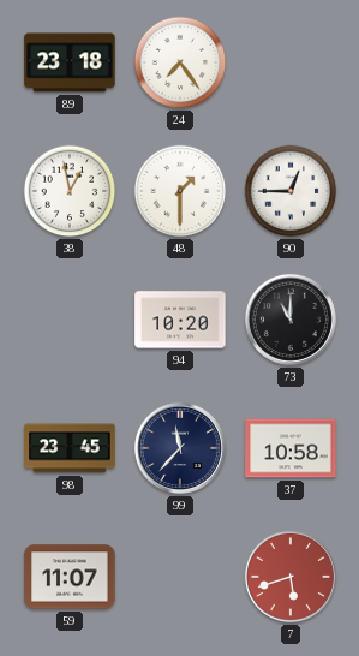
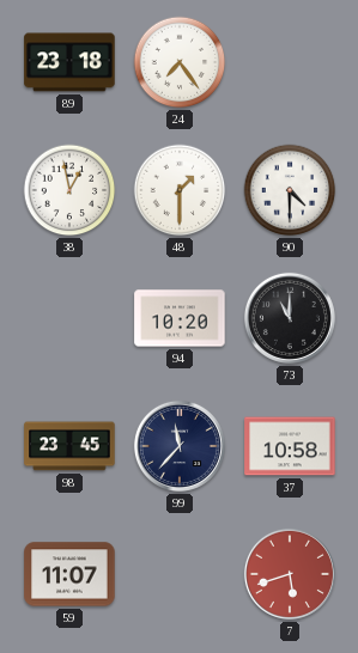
90: 12:45 -> 4:30
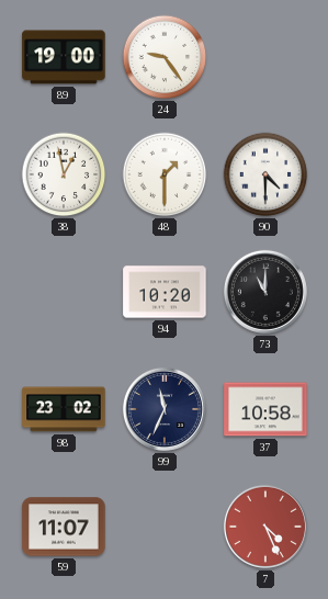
89: 23:18 -> 19:00
24: 7:24 -> 9:24
98: 23:45 -> 23:02
99: 11:37 -> 11:34
7: 5:42 -> 4:26
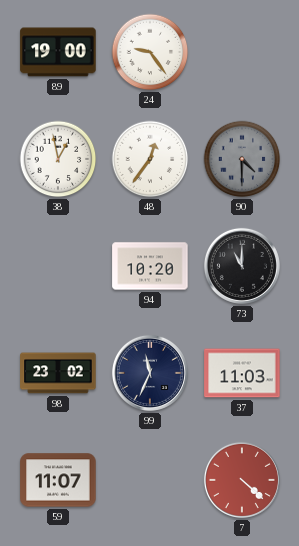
48: 1:30 -> 12:36
90 dial: white -> grey
37: 10:58 -> 11:03
7: 4:26 -> 4:22
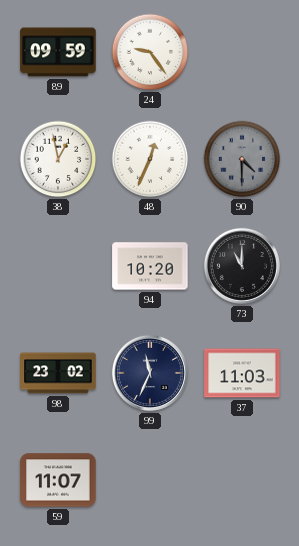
89: 19:00 -> 09:59
48: 12:36 -> 12:34
7: 4:22 -> none
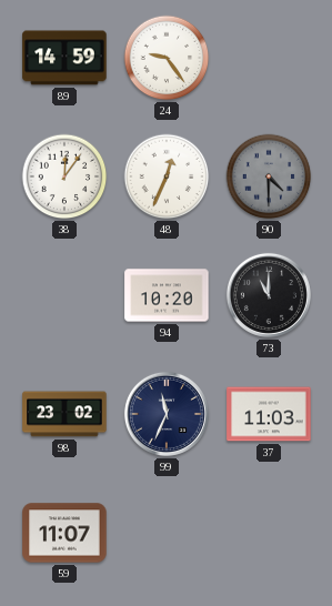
89: 09:59 -> 14:59
38: 12:58 -> 12:06
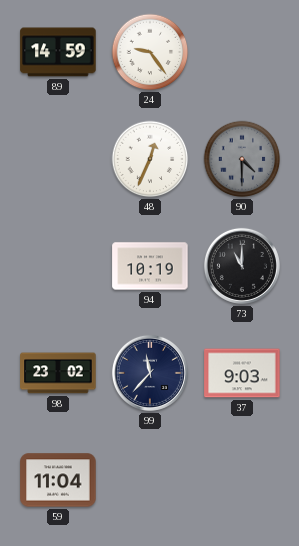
38: 12:06 -> none
94: 10:20 -> 10:19
99: 11:34 -> 11:37
37: 11:03 -> 9:03
59: 11:07 -> 11:04
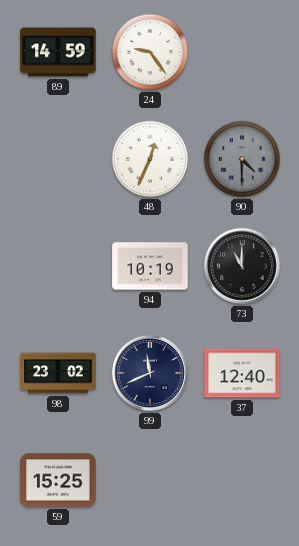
99: 11:37 -> 11:41
37: 9:03 -> 12:40
59: 11:04 -> 15:25
